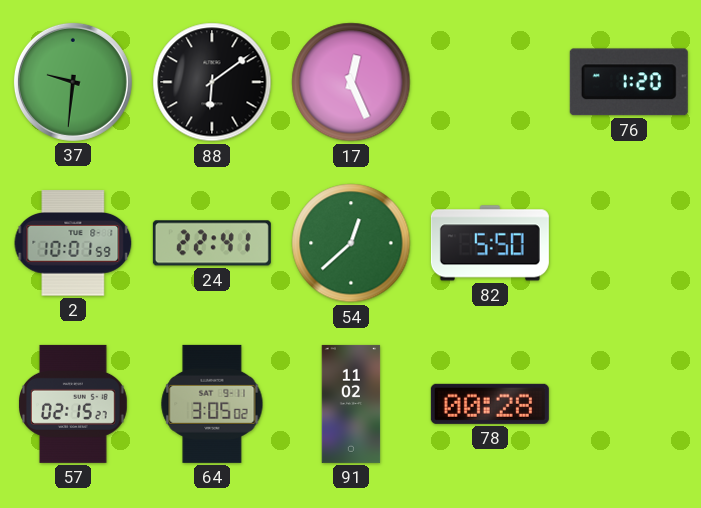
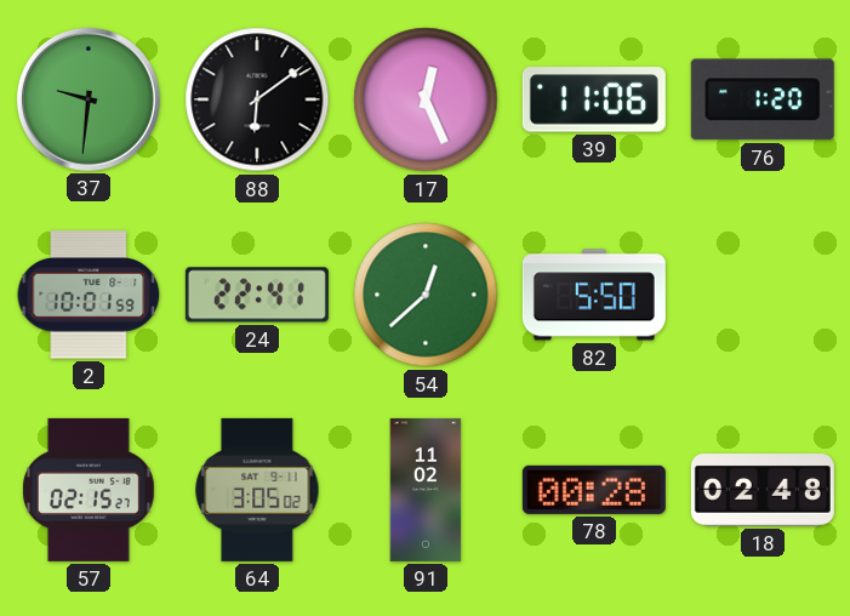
39: none -> 11:06
18: none -> 02:48
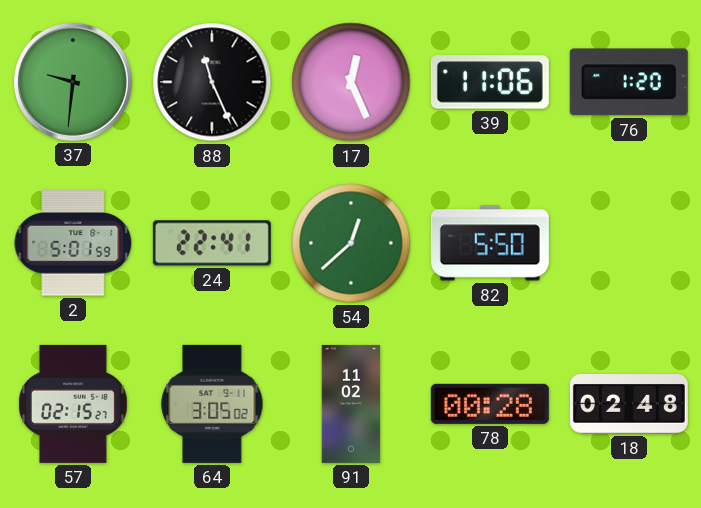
88: 6:09 -> 11:26
2: 10:01 -> 5:01
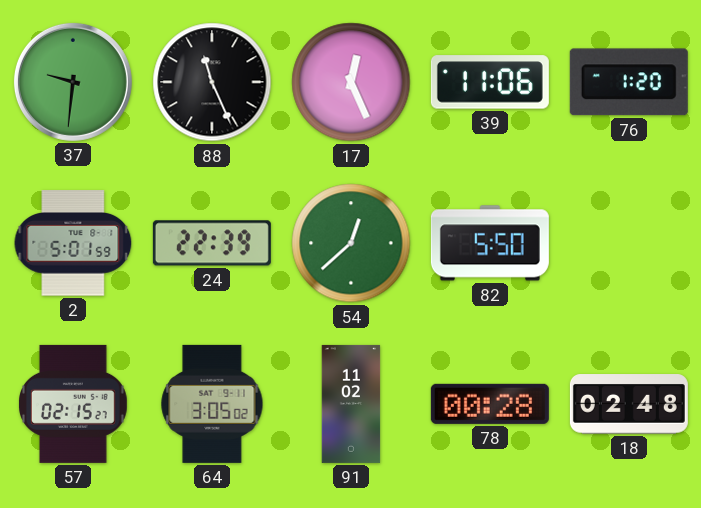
24: 22:41 -> 22:39
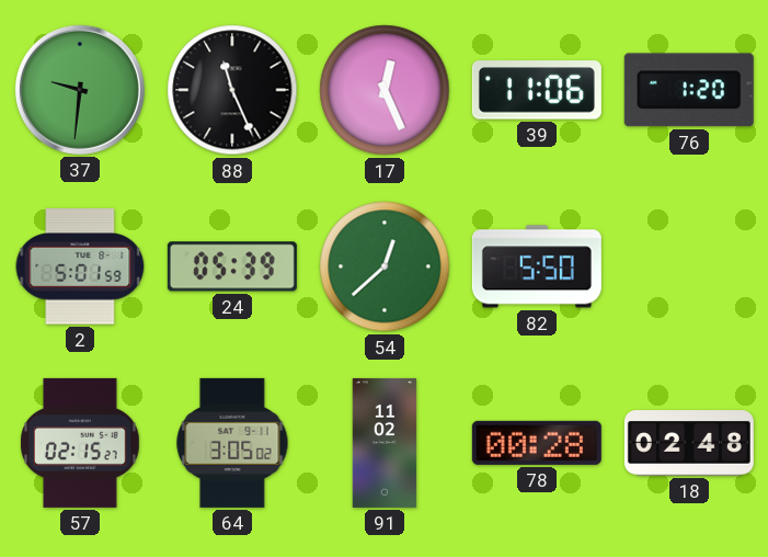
24: 22:39 -> 05:39
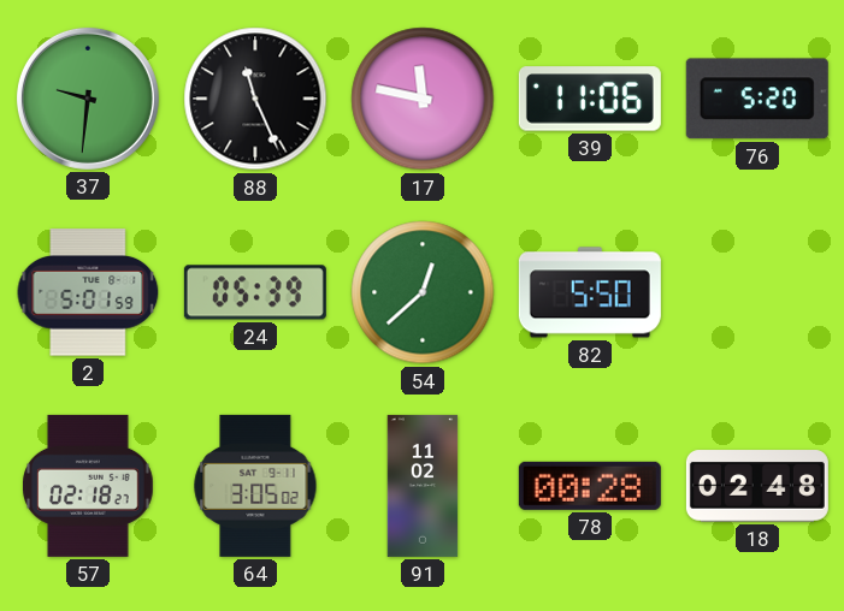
17: 12:26 -> 11:47
76: 1:20 -> 5:20
57: 02:15 -> 02:18
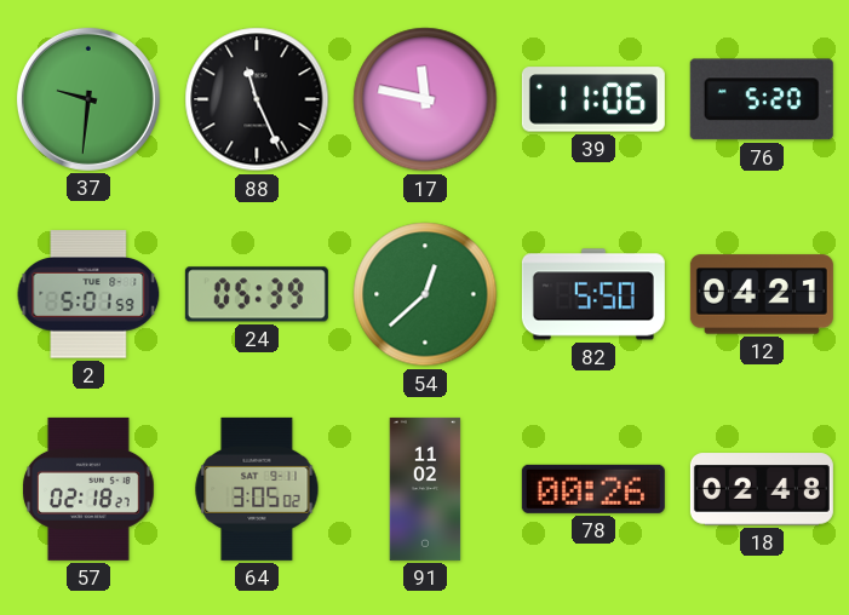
12: none -> 04:21
78: 00:28 -> 00:26
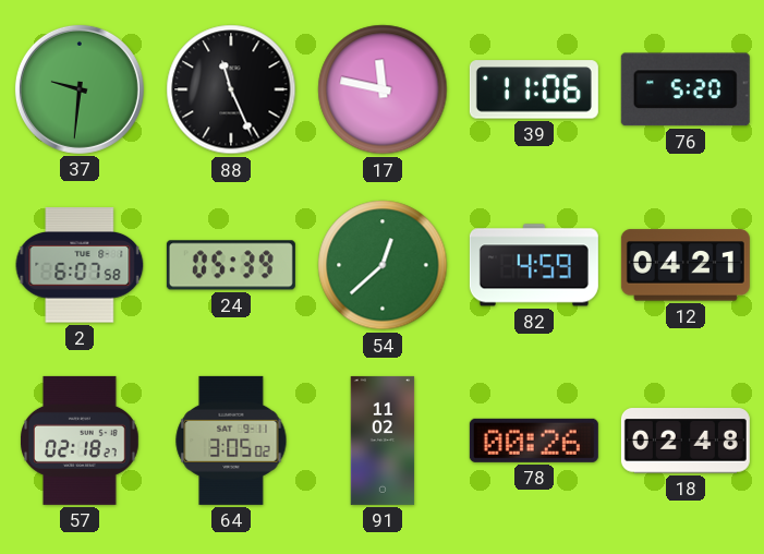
2: 5:01 -> 6:07
82: 5:50 -> 4:59
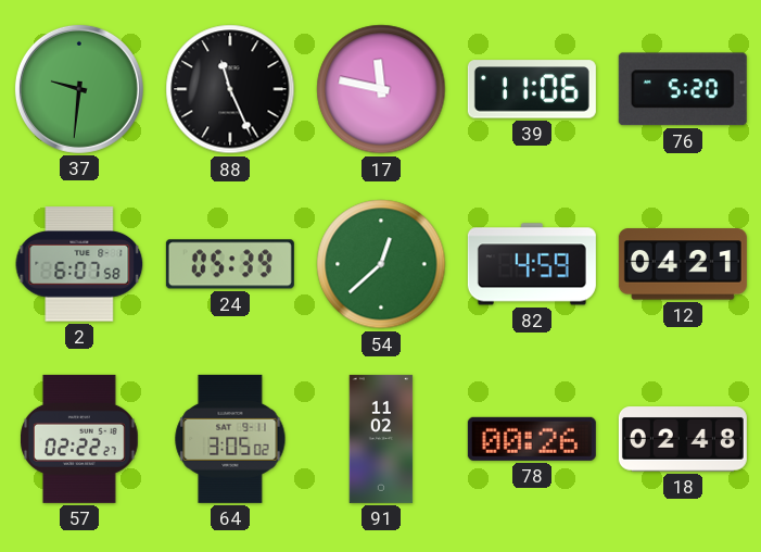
57: 02:18 -> 02:22
